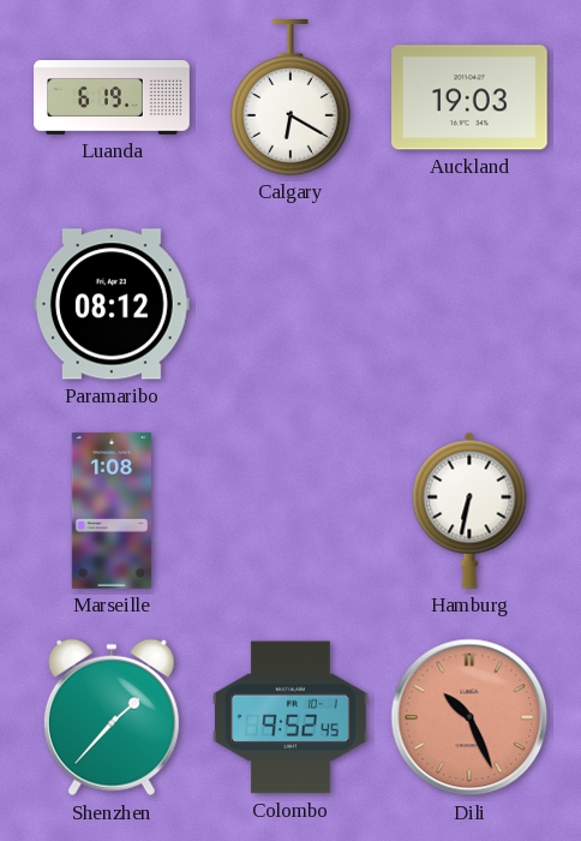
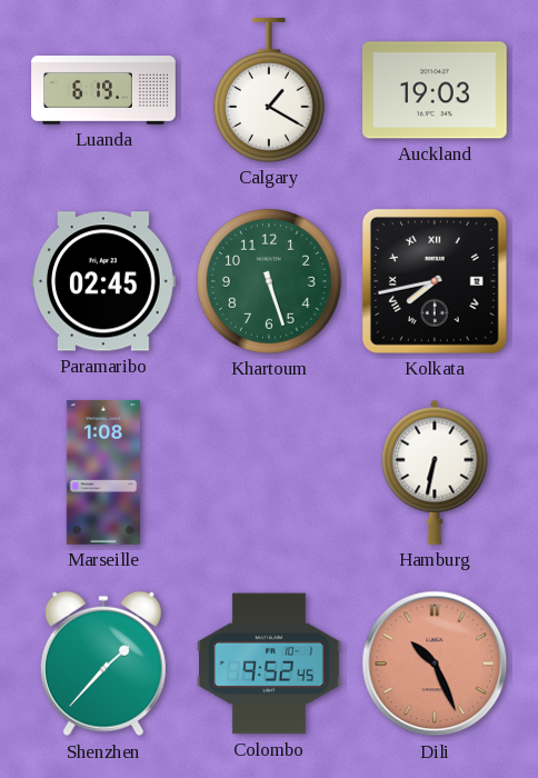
Calgary: 6:20 -> 1:20
Paramaribo: 08:12 -> 02:45
Khartoum: none -> 5:27
Kolkata: none -> 7:43
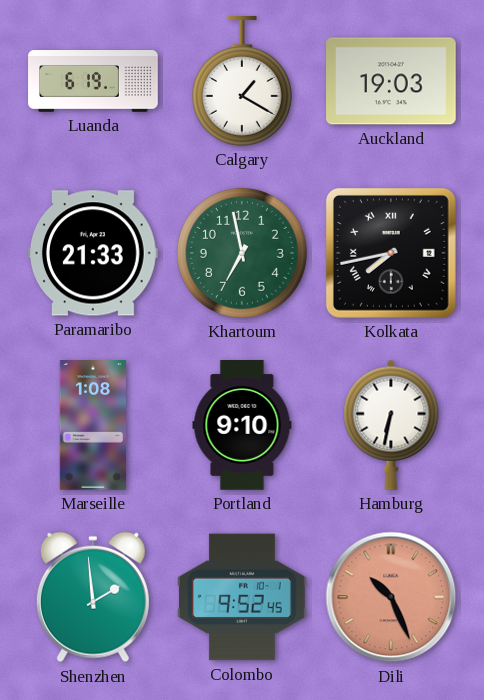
Paramaribo: 02:45 -> 21:33
Khartoum: 5:27 -> 6:58
Portland: none -> 9:10
Shenzhen: 1:37 -> 1:59
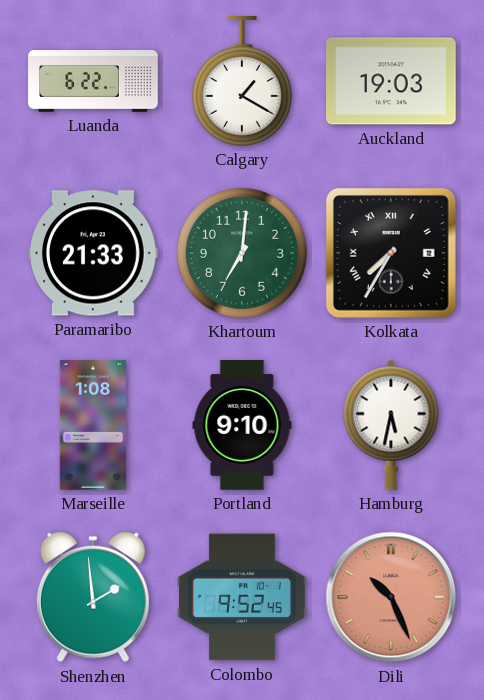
Luanda: 6:19 -> 6:22
Khartoum: 6:58 -> 7:01
Kolkata: 7:43 -> 7:35
Hamburg: 6:32 -> 5:32
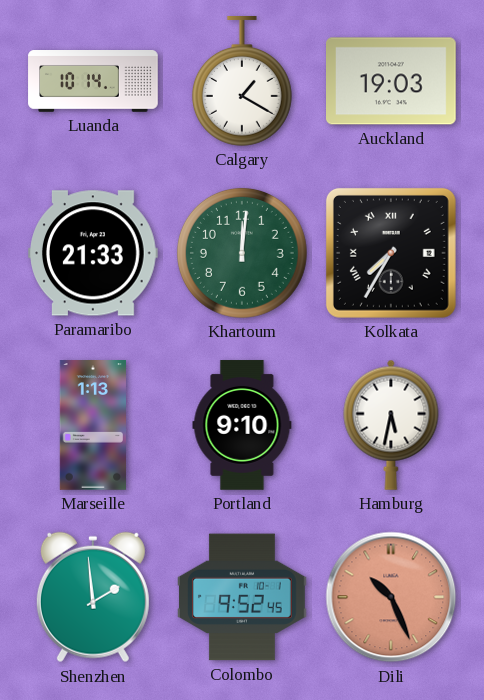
Luanda: 6:22 -> 10:14
Khartoum: 7:01 -> 12:01
Marseille: 1:08 -> 1:13
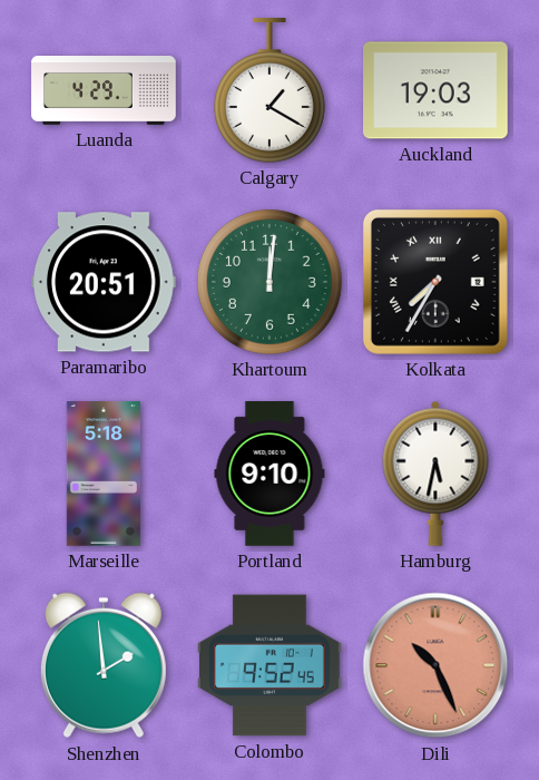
Luanda: 10:14 -> 4:29
Paramaribo: 21:33 -> 20:51
Marseille: 1:13 -> 5:18
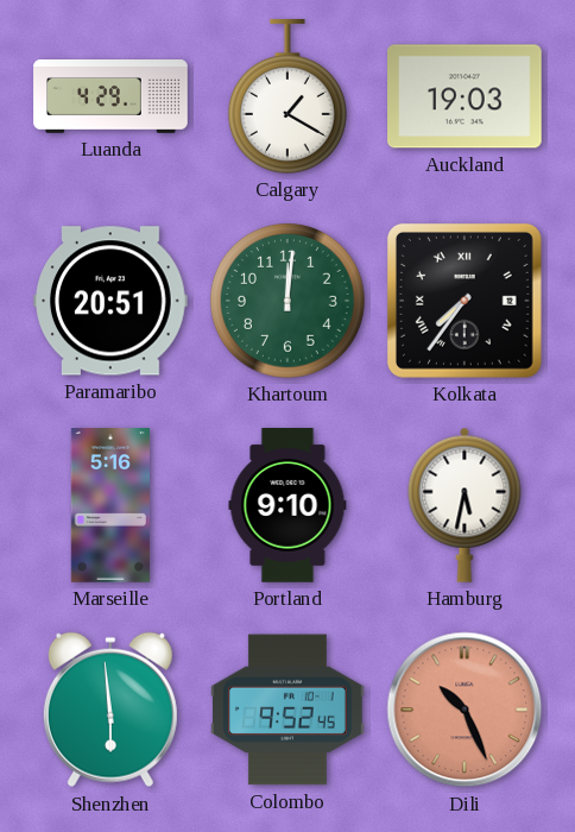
Kolkata: 7:35 -> 7:36
Marseille: 5:18 -> 5:16
Shenzhen: 1:59 -> 5:59
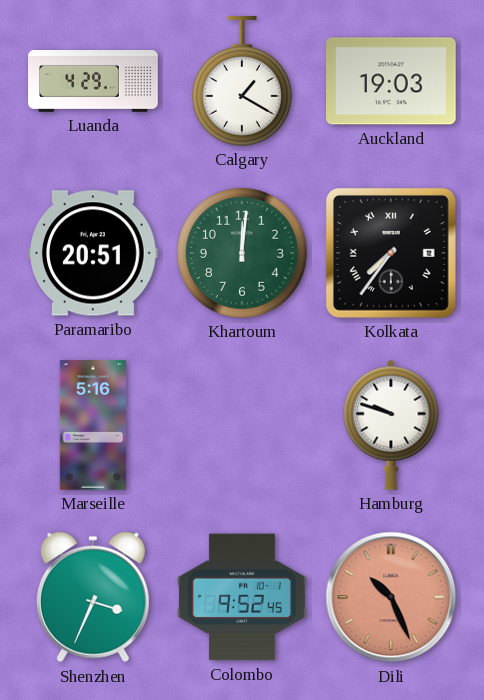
Portland: 9:10 -> none
Hamburg: 5:32 -> 9:48
Shenzhen: 5:59 -> 3:34
